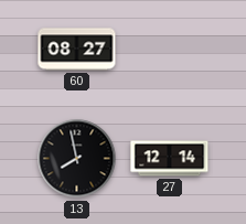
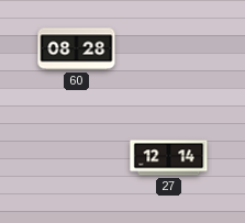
60: 08:27 -> 08:28
13: 7:58 -> none
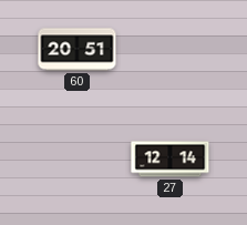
60: 08:28 -> 20:51
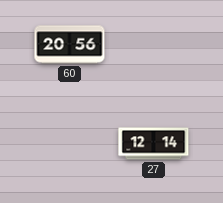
60: 20:51 -> 20:56
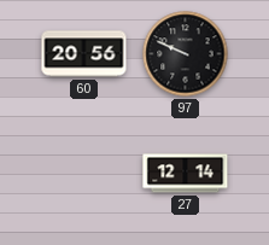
97: none -> 9:49
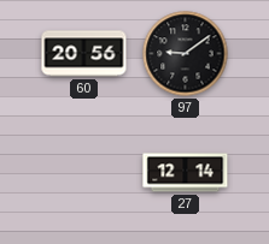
97: 9:49 -> 9:09
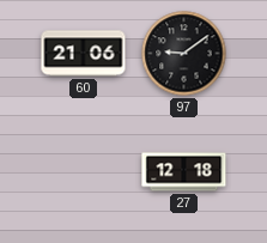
60: 20:56 -> 21:06
27: 12:14 -> 12:18
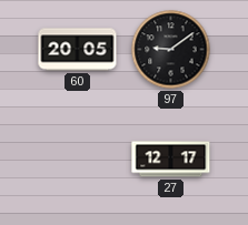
60: 21:06 -> 20:05
27: 12:18 -> 12:17
